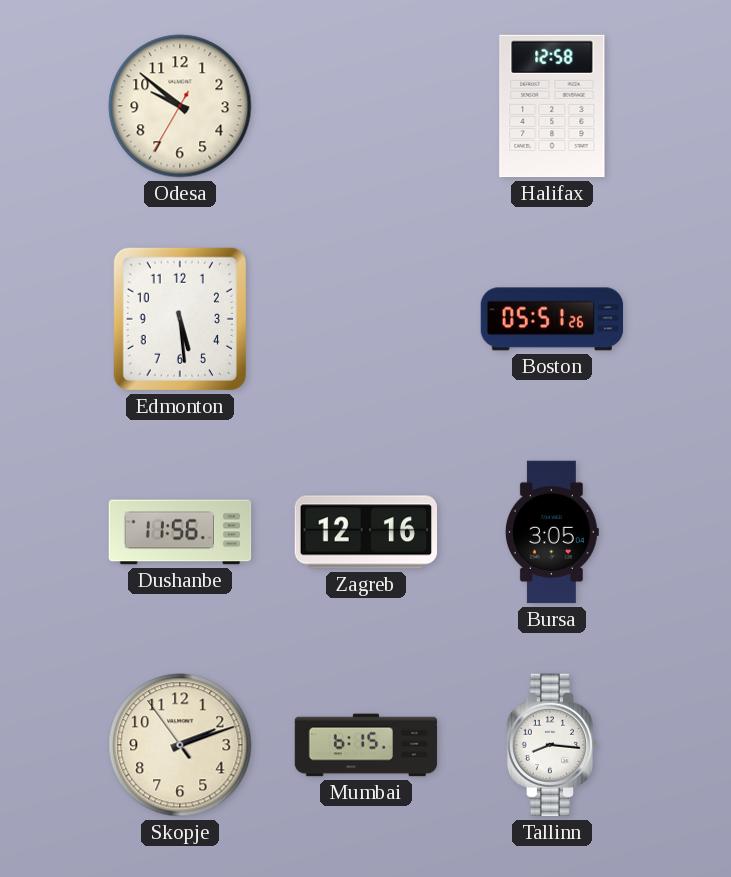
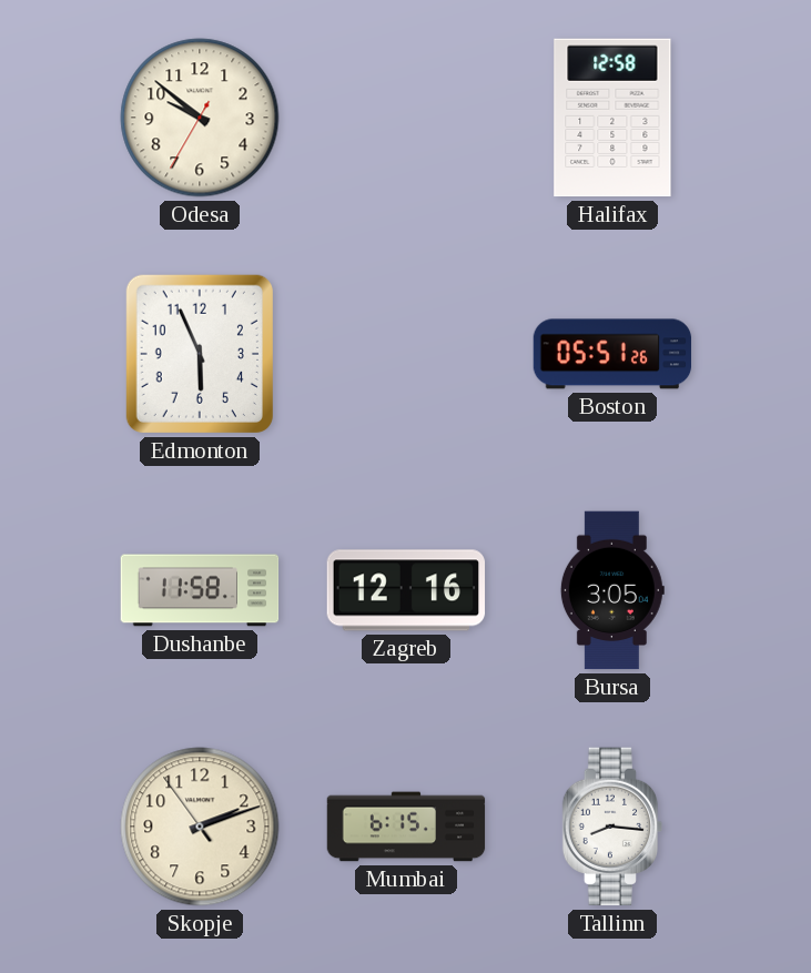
Edmonton: 5:29 -> 5:56
Dushanbe: 11:56 -> 11:58
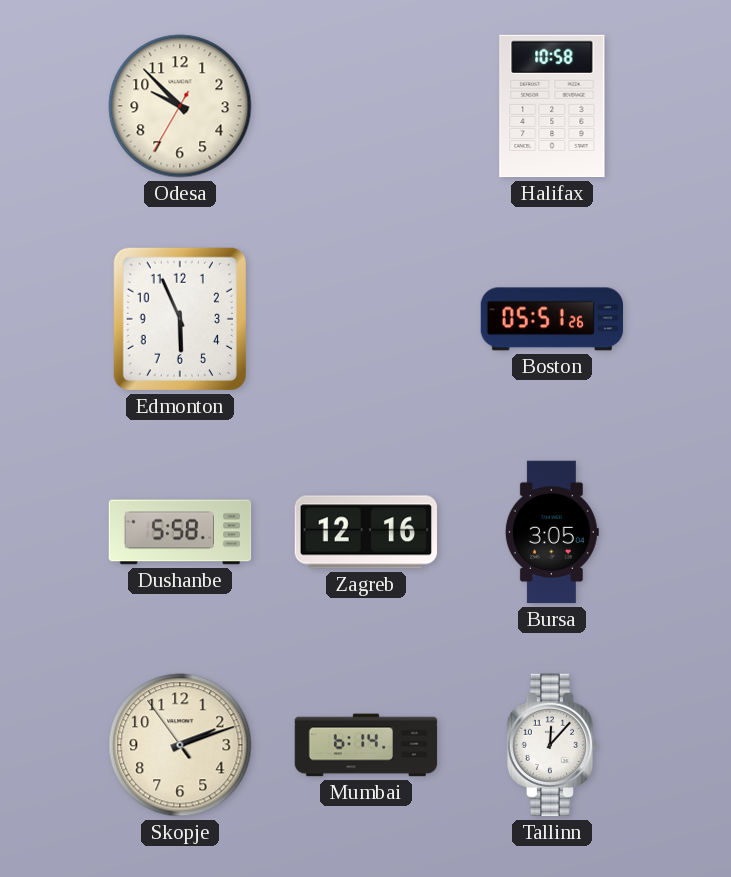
Odesa: 9:51 -> 9:52
Halifax: 12:58 -> 10:58
Dushanbe: 11:58 -> 5:58
Mumbai: 6:15 -> 6:14
Tallinn: 8:16 -> 12:07
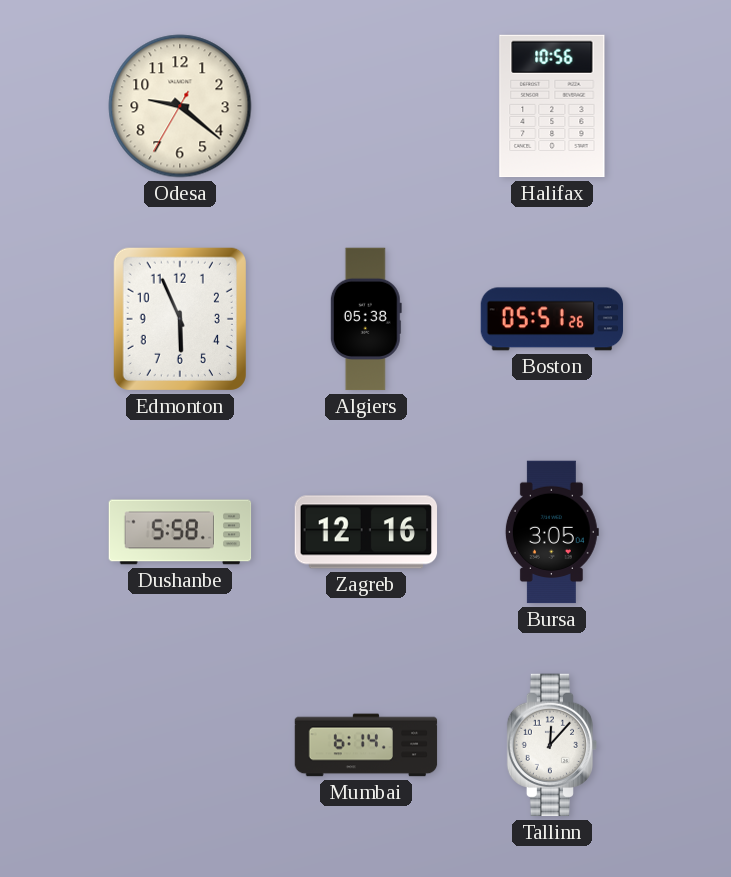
Odesa: 9:52 -> 9:21
Halifax: 10:58 -> 10:56
Algiers: none -> 05:38
Skopje: 2:11 -> none
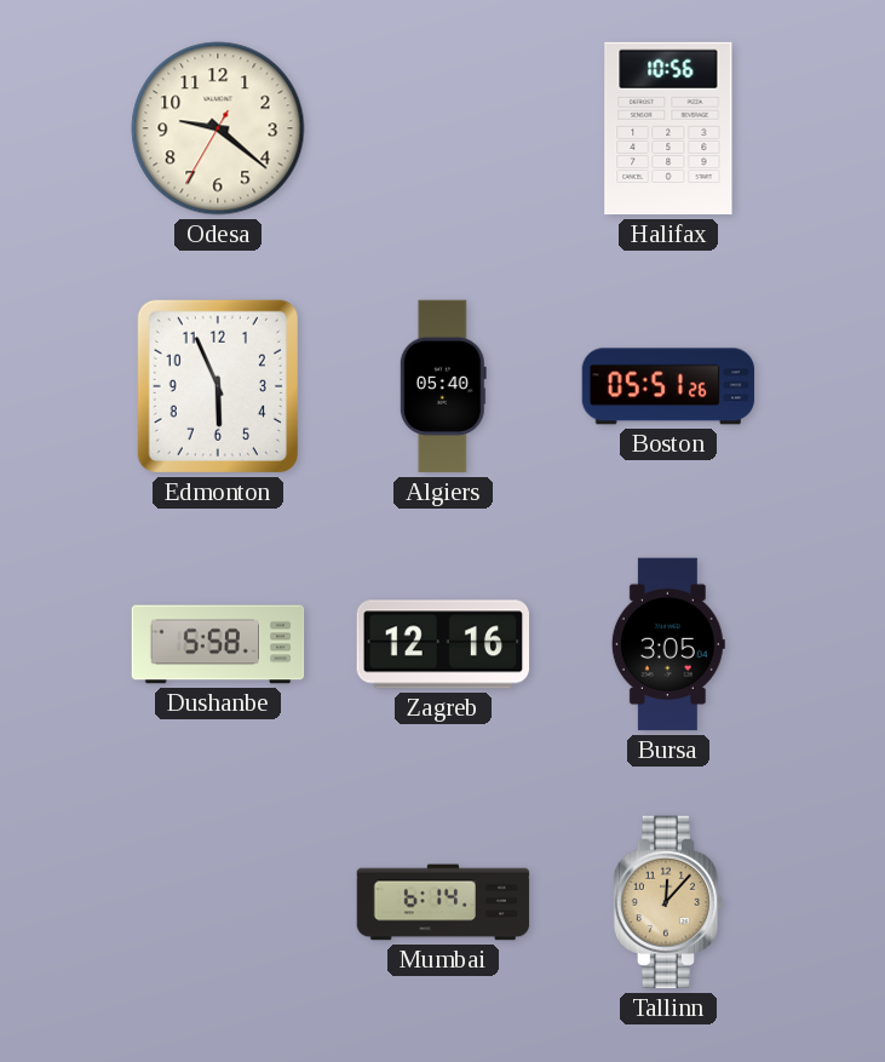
Algiers: 05:38 -> 05:40
Tallinn dial: white -> champagne
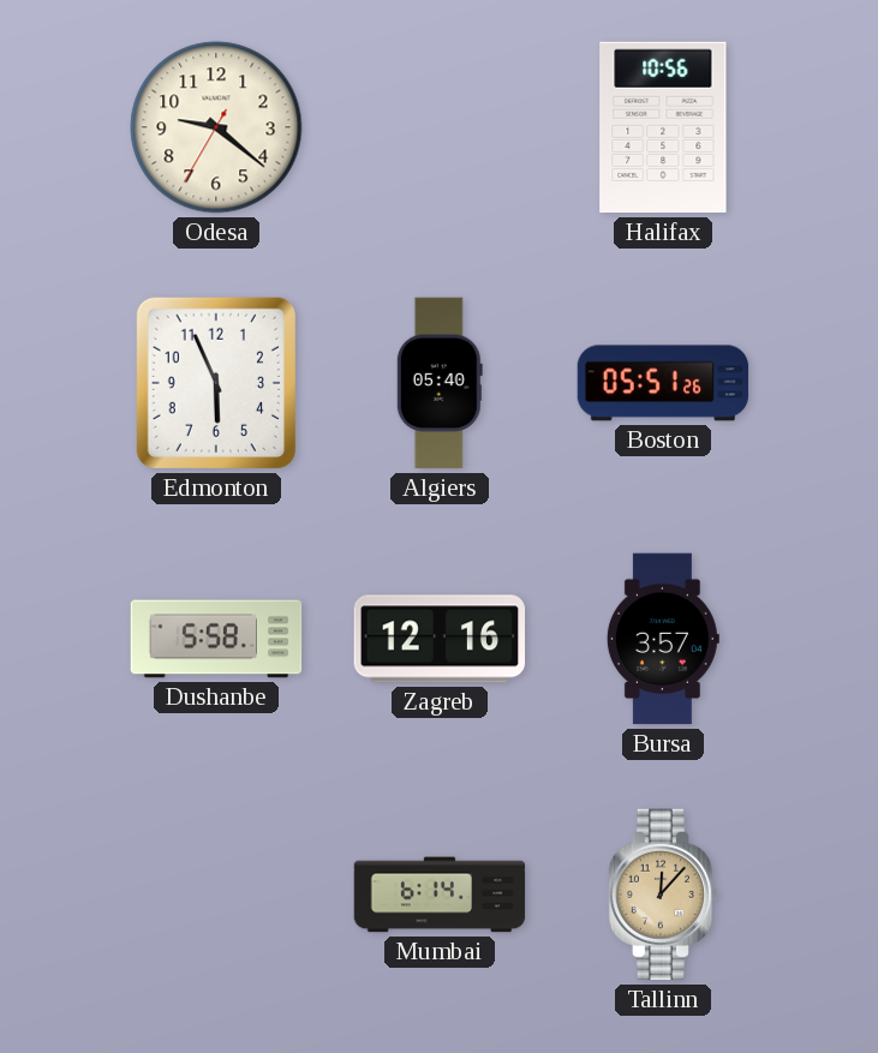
Bursa: 3:05 -> 3:57
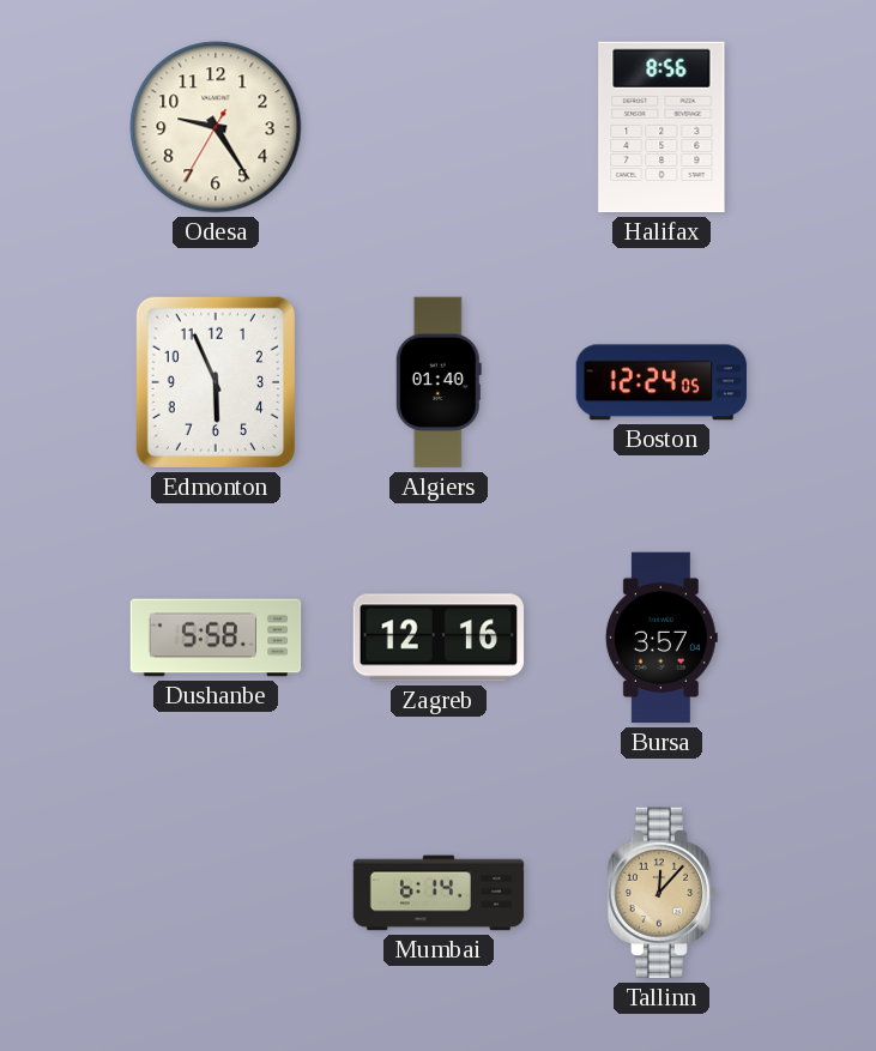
Odesa: 9:21 -> 9:24
Halifax: 10:56 -> 8:56
Algiers: 05:40 -> 01:40
Boston: 05:51 -> 12:24
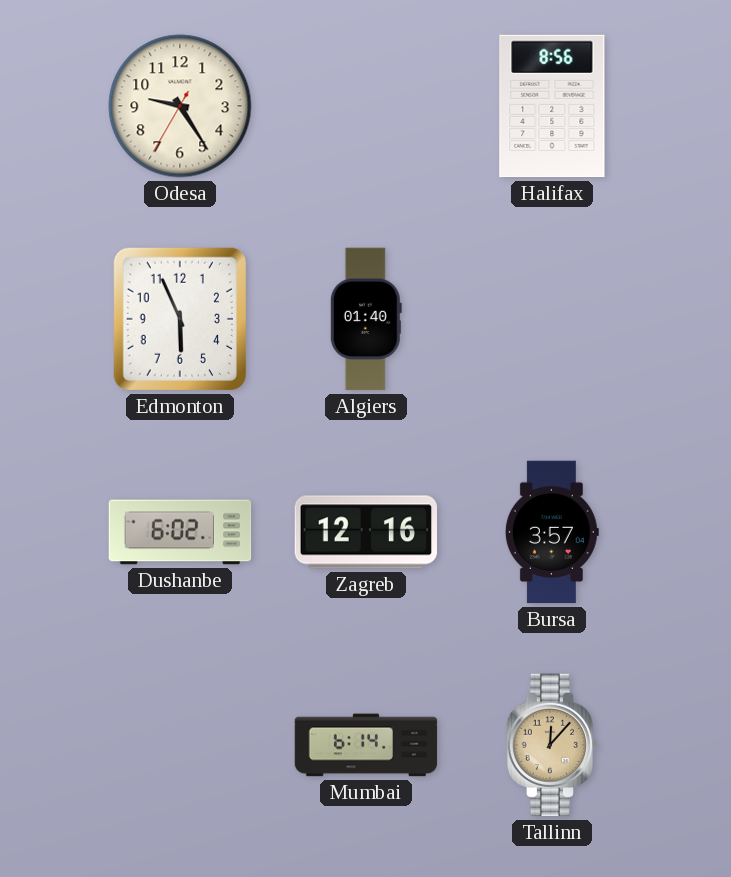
Boston: 12:24 -> none
Dushanbe: 5:58 -> 6:02
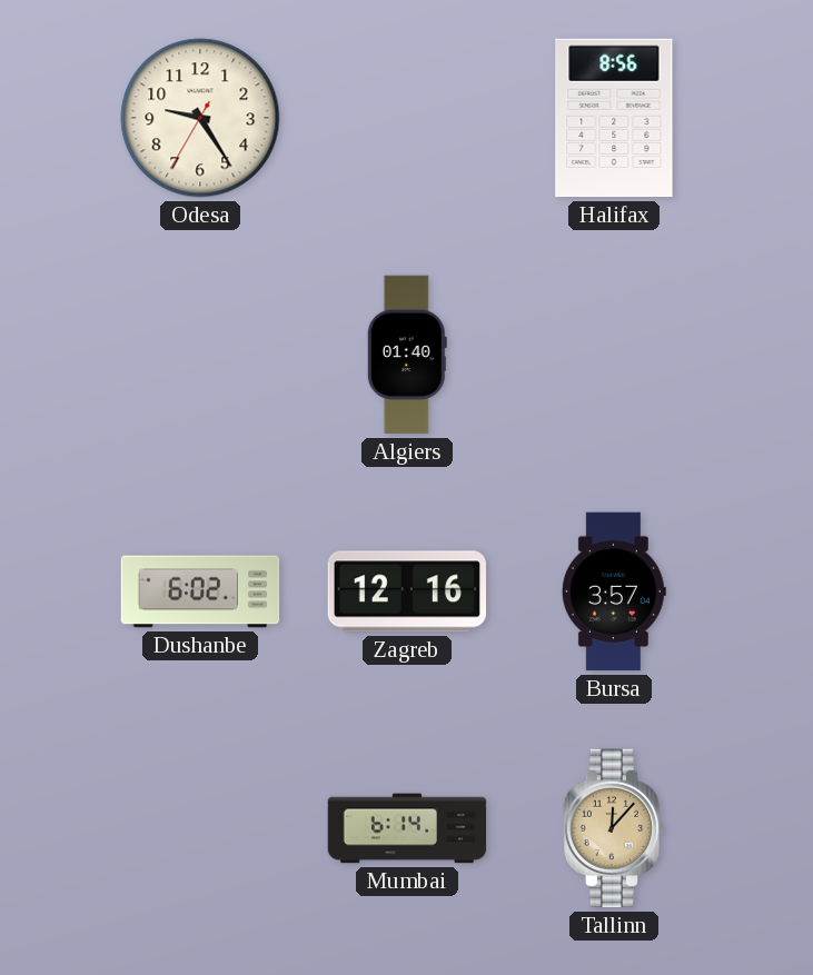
Edmonton: 5:56 -> none
